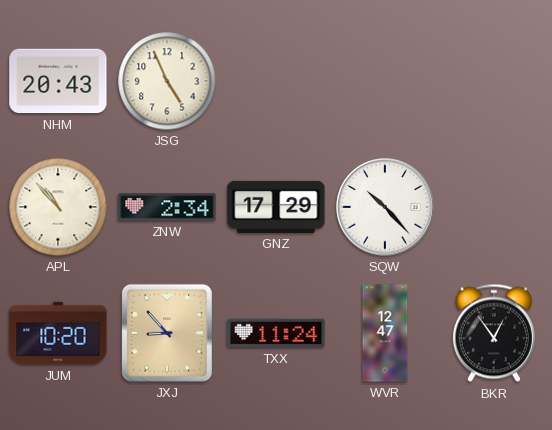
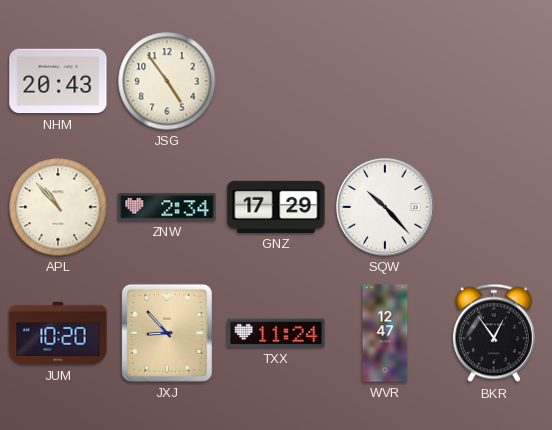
JSG: 4:56 -> 4:54
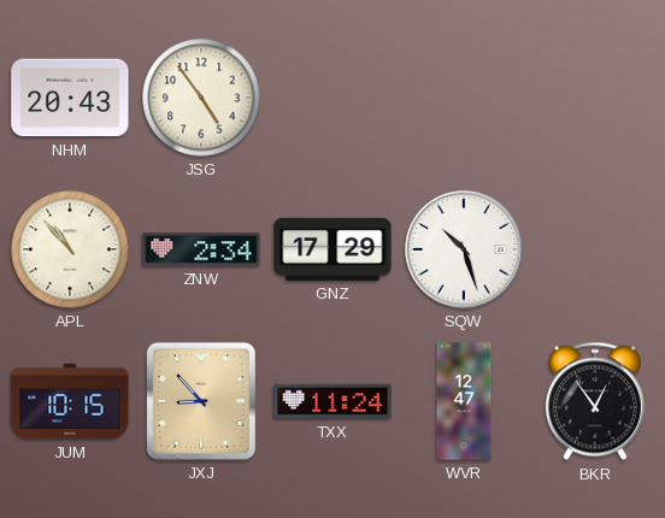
SQW: 10:23 -> 10:27
JUM: 10:20 -> 10:15
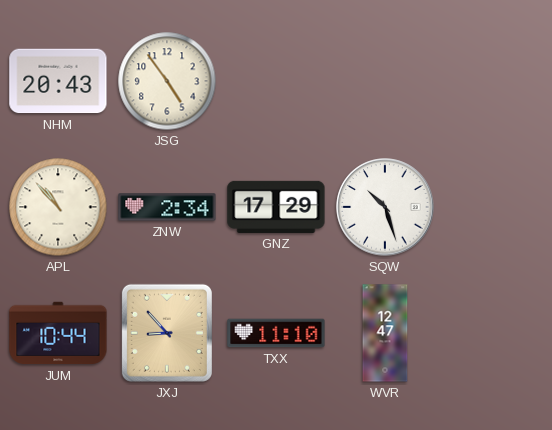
JUM: 10:15 -> 10:44
TXX: 11:24 -> 11:10
BKR: 12:54 -> none
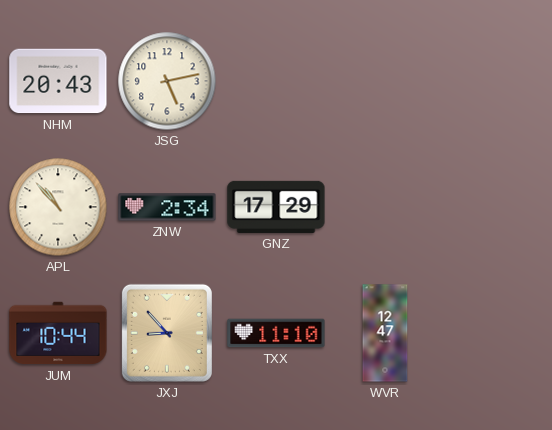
JSG: 4:54 -> 5:13
SQW: 10:27 -> none
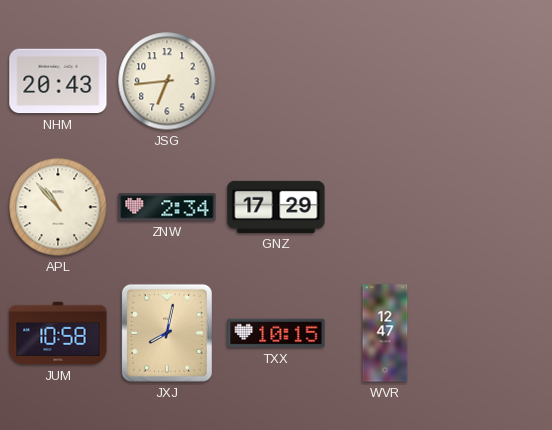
JSG: 5:13 -> 6:44
JUM: 10:44 -> 10:58
JXJ: 8:53 -> 8:02
TXX: 11:10 -> 10:15
